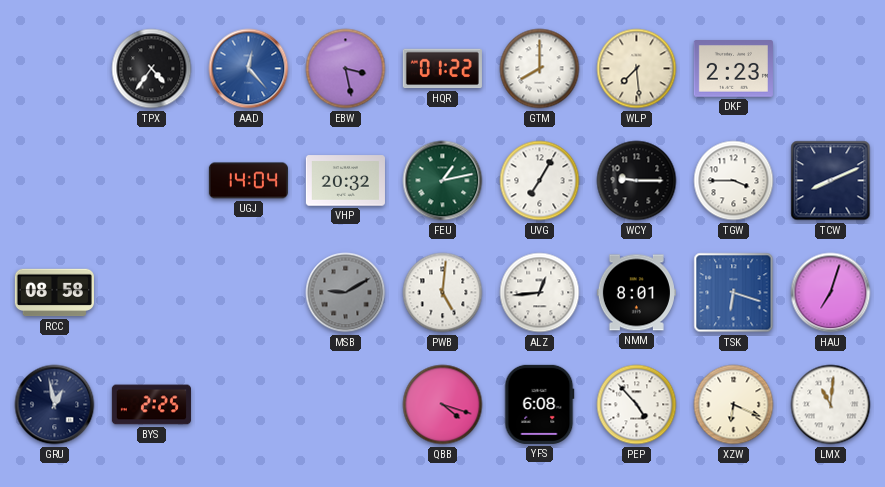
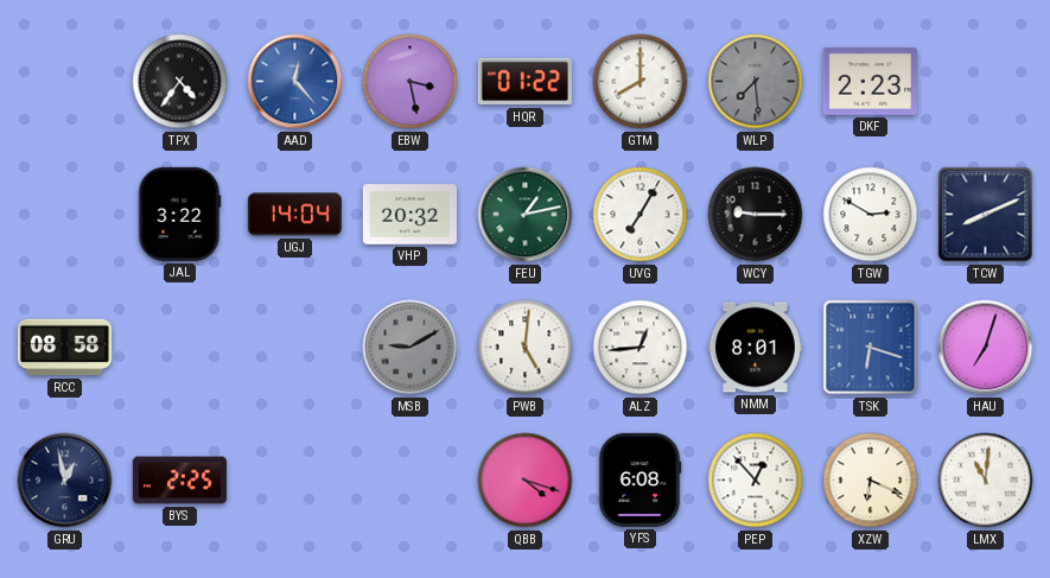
WLP dial: cream -> grey
JAL: none -> 3:22
TGW: 3:45 -> 2:50
PEP: 4:53 -> 12:53
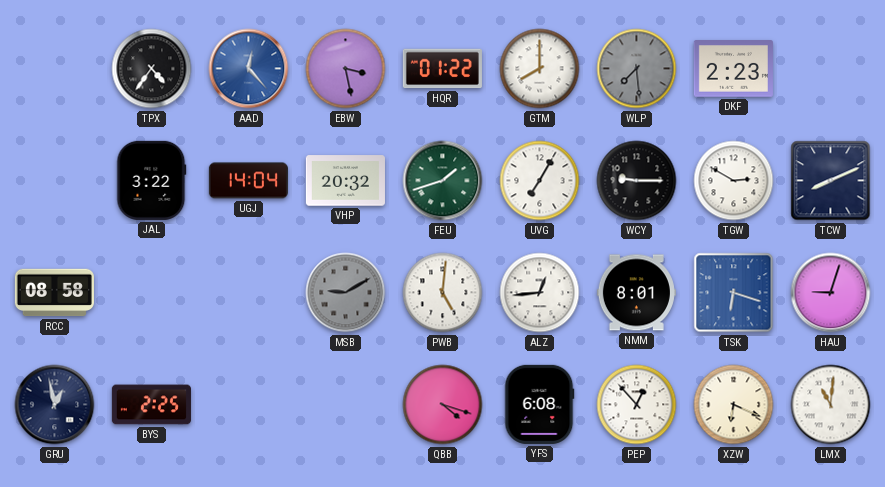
FEU: 1:13 -> 1:42
HAU: 7:03 -> 9:03
